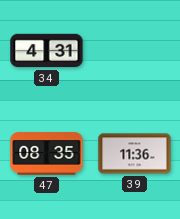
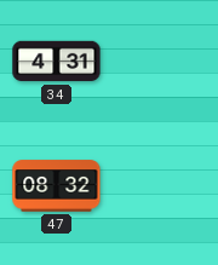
47: 08:35 -> 08:32
39: 11:36 -> none
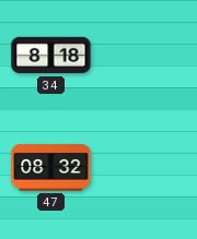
34: 4:31 -> 8:18
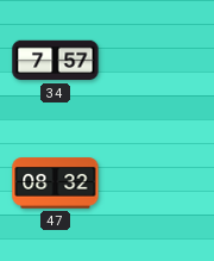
34: 8:18 -> 7:57
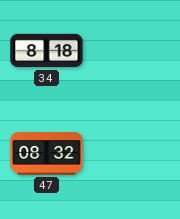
34: 7:57 -> 8:18
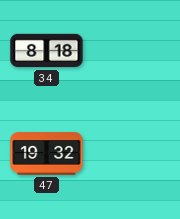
47: 08:32 -> 19:32
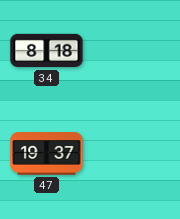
47: 19:32 -> 19:37
